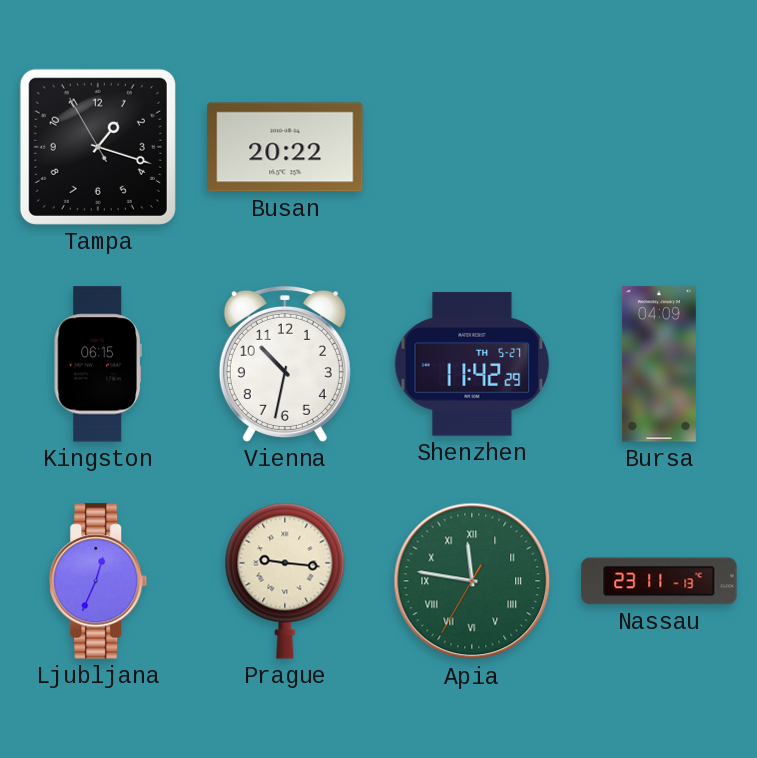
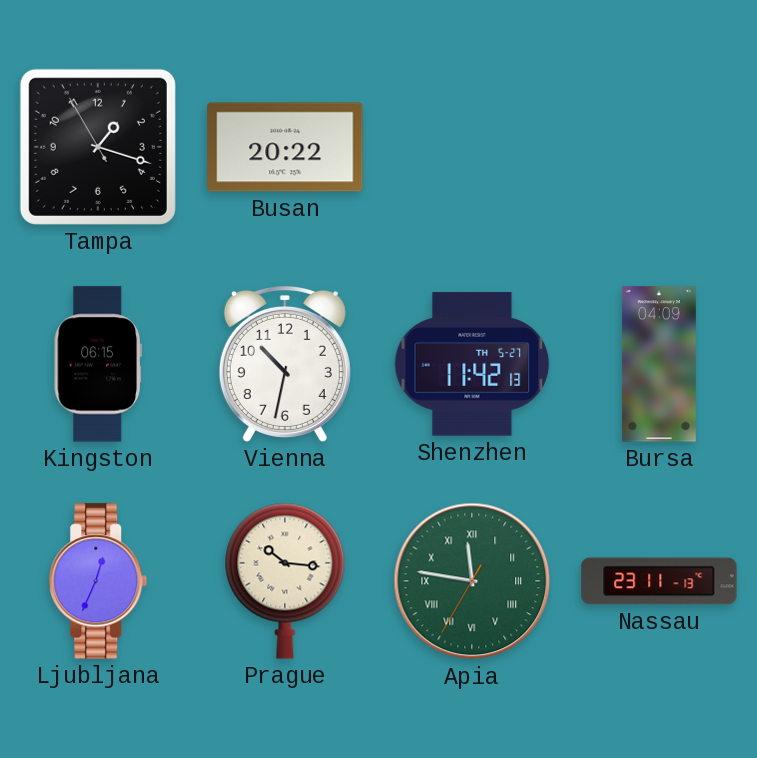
Shenzhen: 11:42:29 -> 11:42:13
Prague: 9:16 -> 10:16
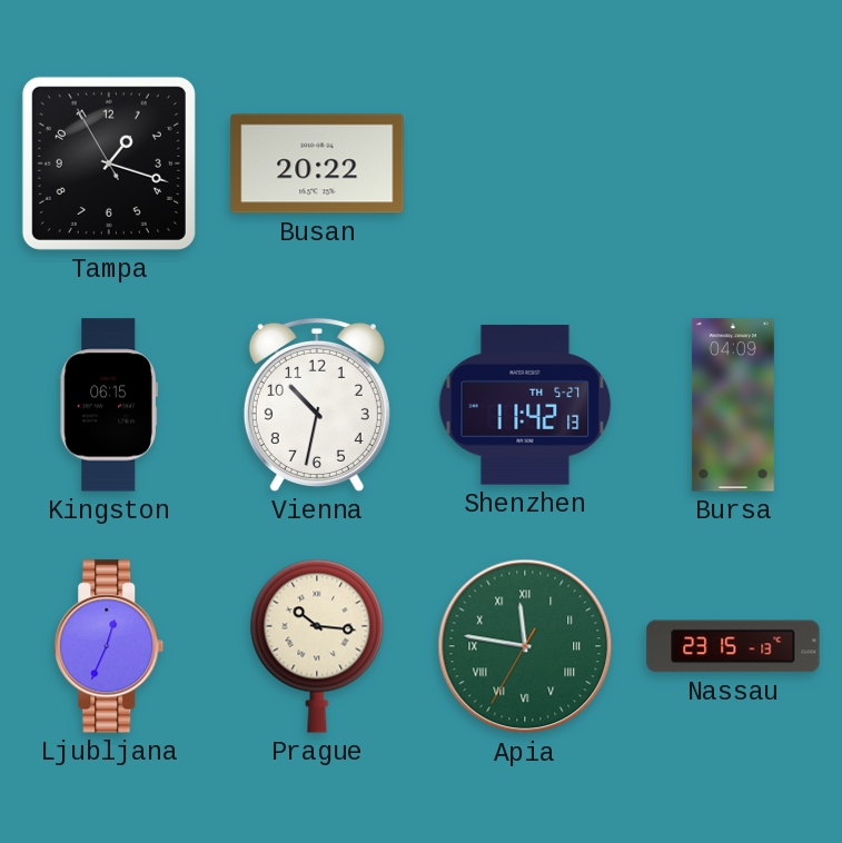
Nassau: 23:11 -> 23:15
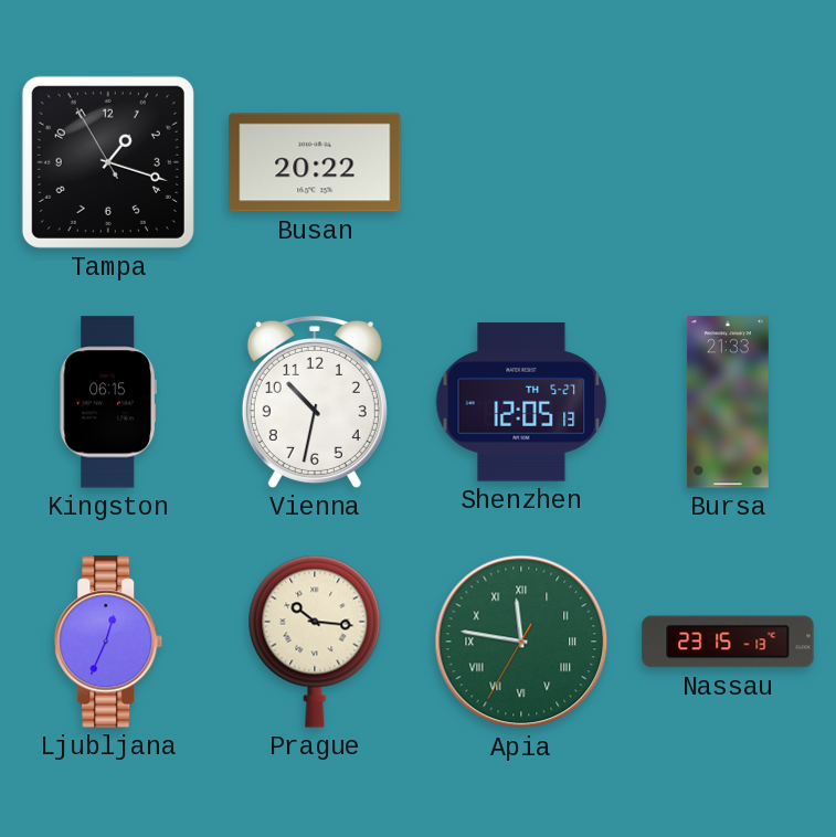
Shenzhen: 11:42 -> 12:05
Bursa: 04:09 -> 21:33
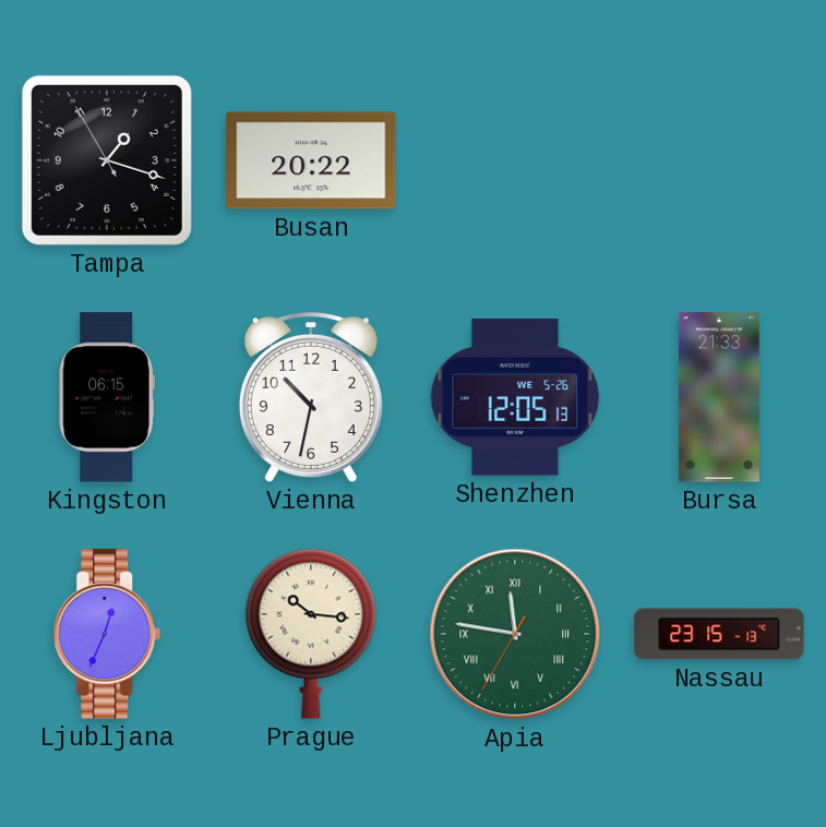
Shenzhen date: TH 5-27 -> WE 5-26
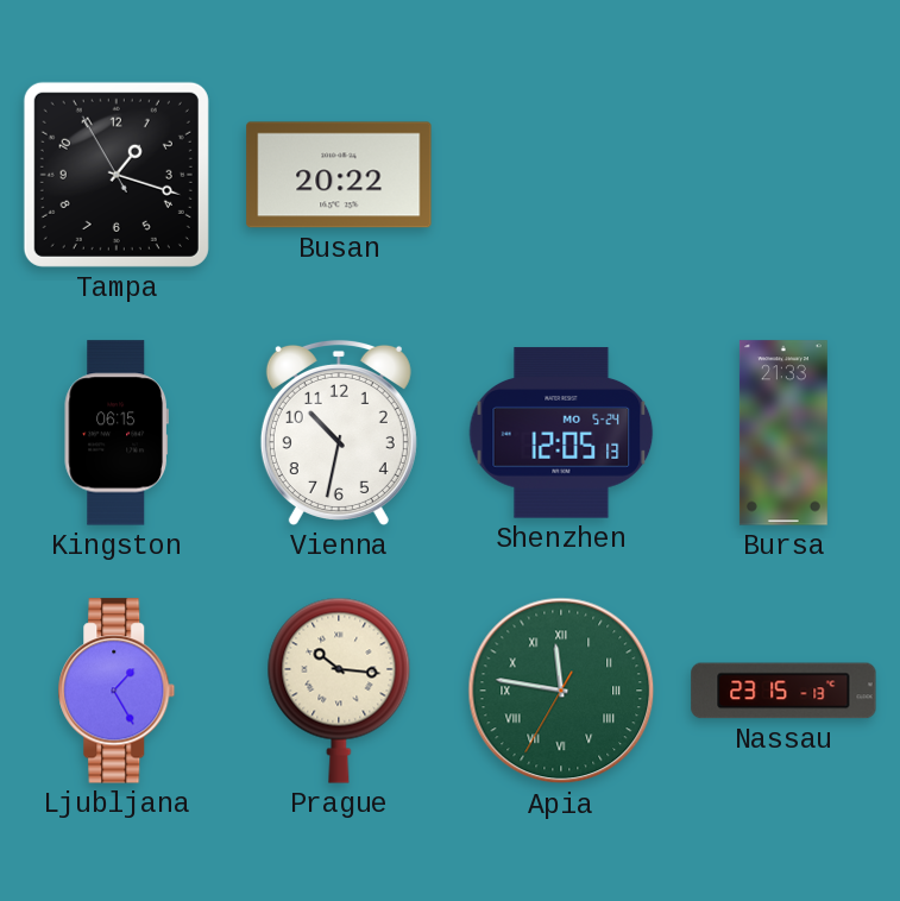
Shenzhen date: WE 5-26 -> MO 5-24
Ljubljana: 12:34 -> 1:25
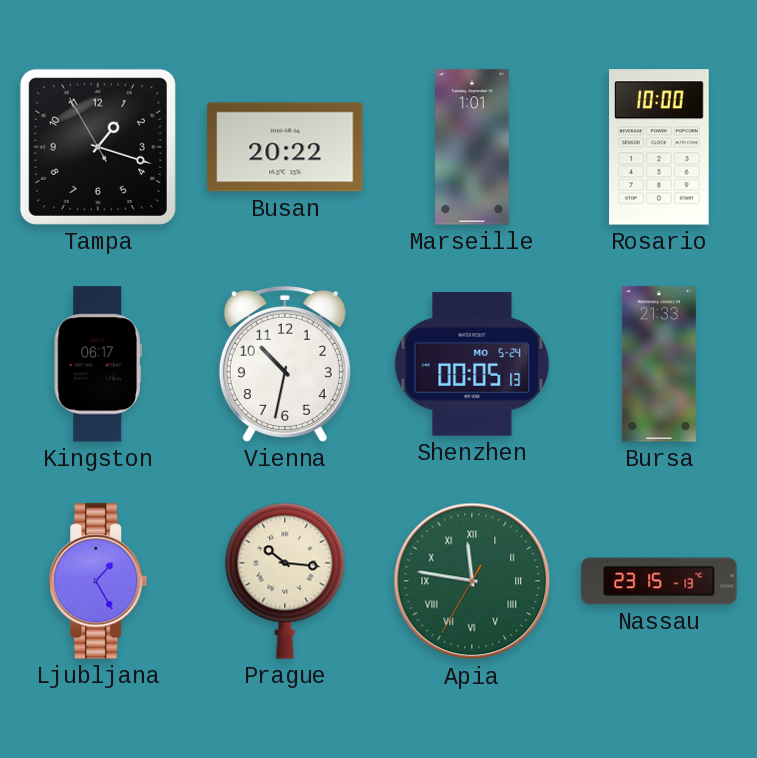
Marseille: none -> 1:01
Rosario: none -> 10:00
Kingston: 06:15 -> 06:17
Shenzhen: 12:05 -> 00:05
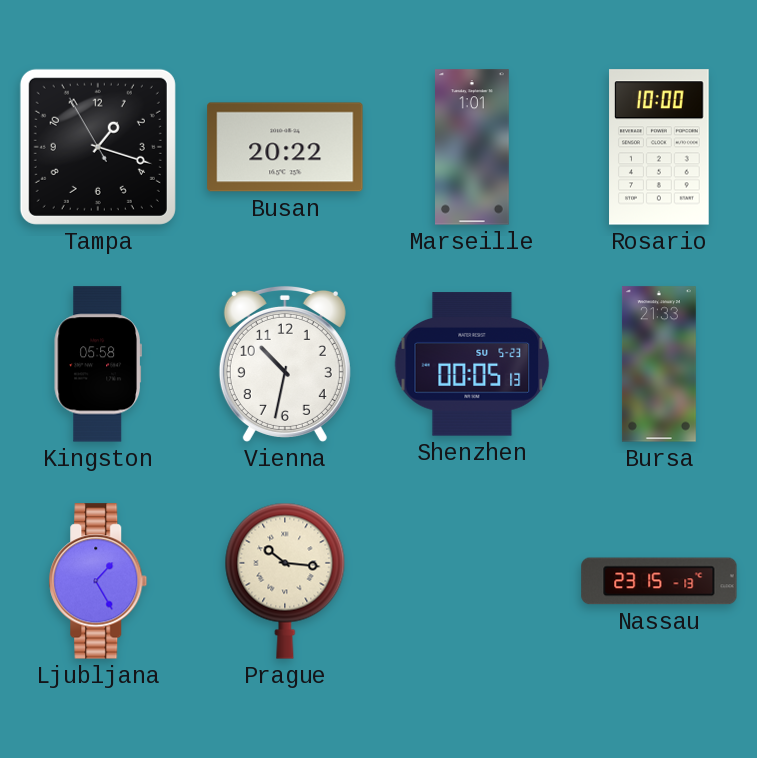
Kingston: 06:17 -> 05:58
Shenzhen date: MO 5-24 -> SU 5-23
Apia: 11:46 -> none
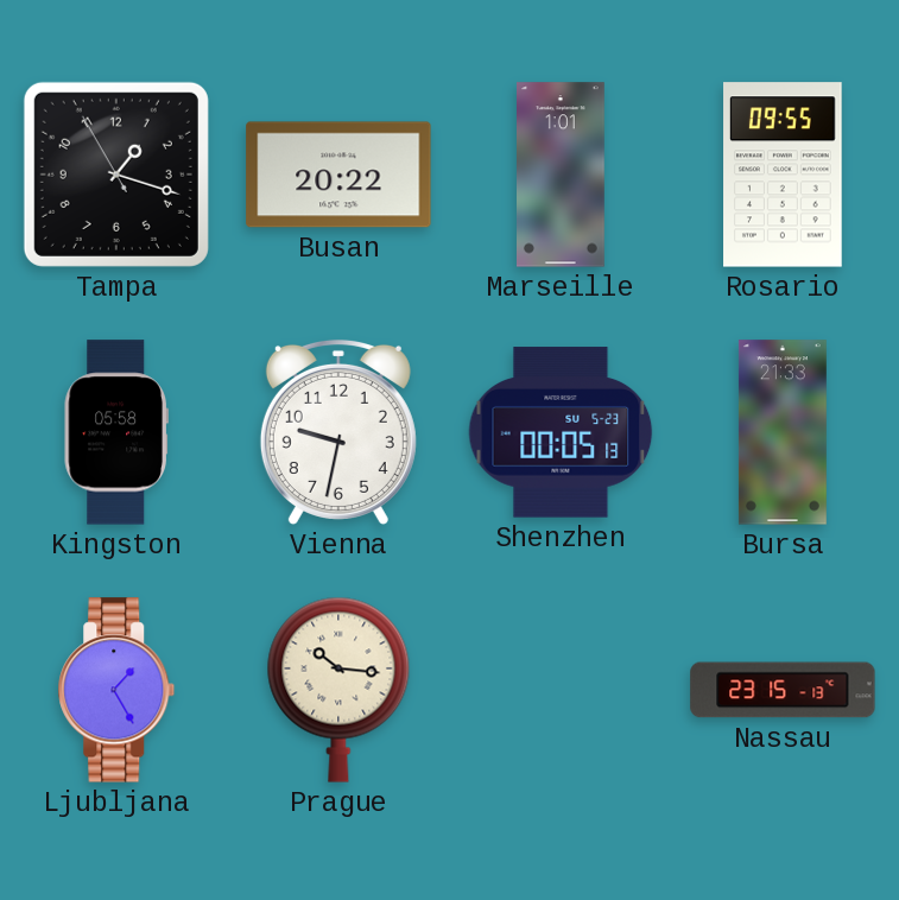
Rosario: 10:00 -> 09:55
Vienna: 10:32 -> 9:32
